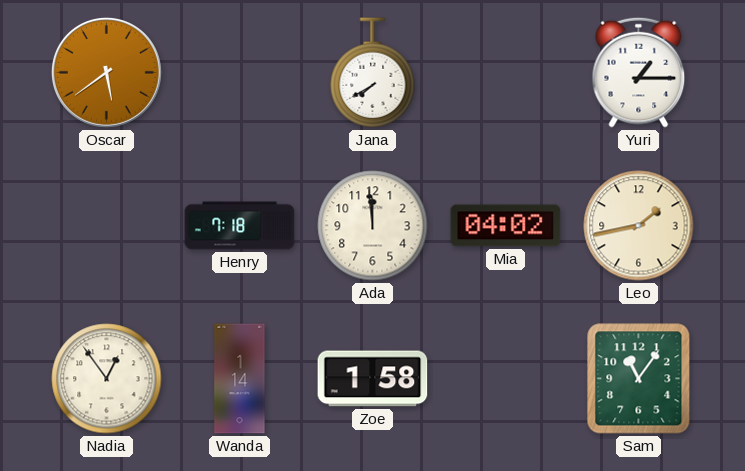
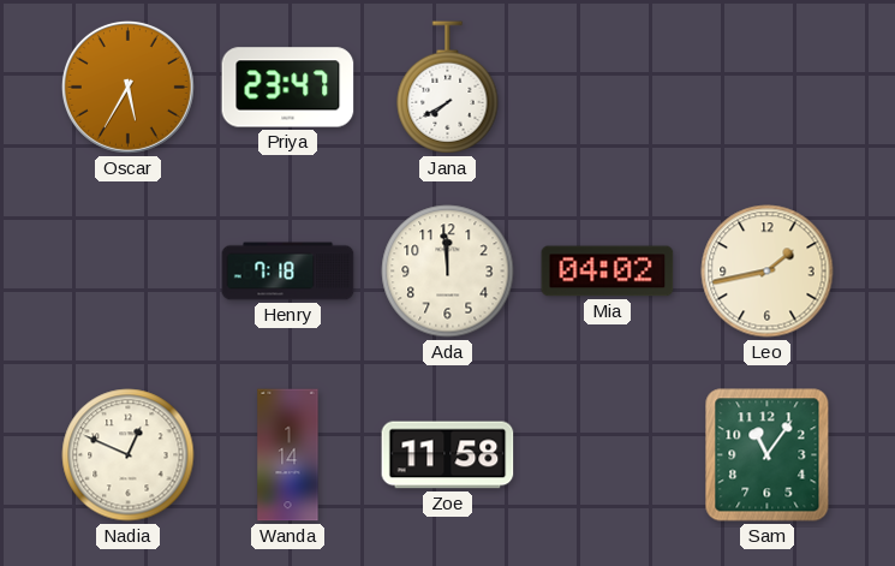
Oscar: 5:39 -> 5:35
Priya: none -> 23:47
Yuri: 1:15 -> none
Nadia: 12:54 -> 12:49
Zoe: 1:58 -> 11:58
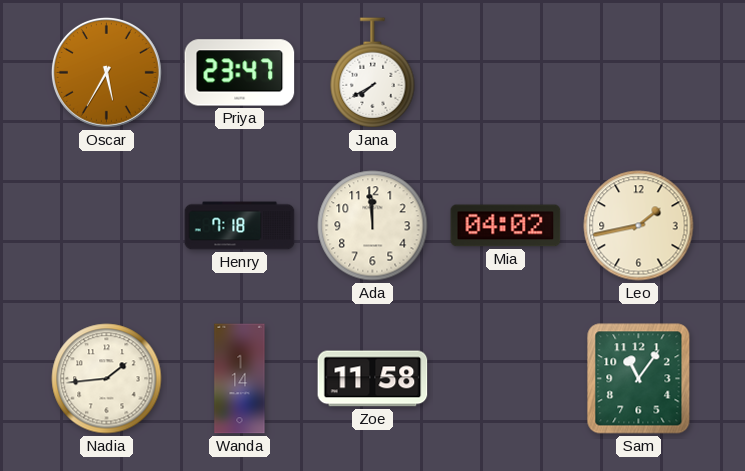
Nadia: 12:49 -> 1:44
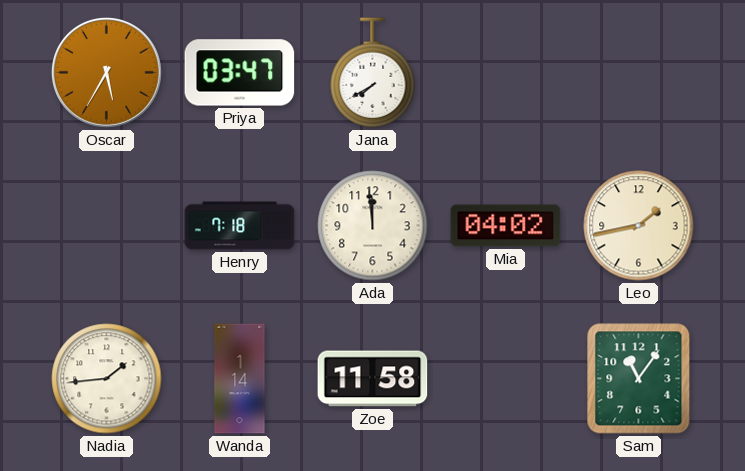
Priya: 23:47 -> 03:47
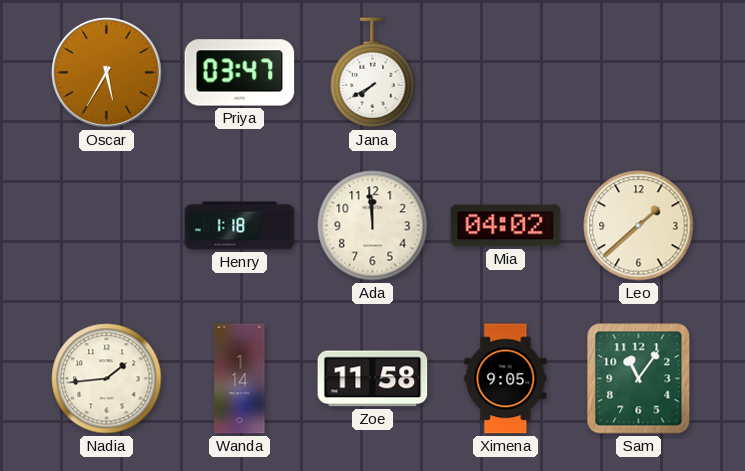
Henry: 7:18 -> 1:18
Leo: 1:43 -> 1:38
Ximena: none -> 9:05
